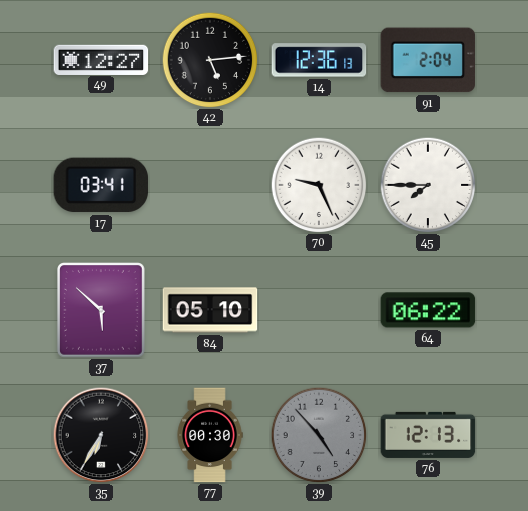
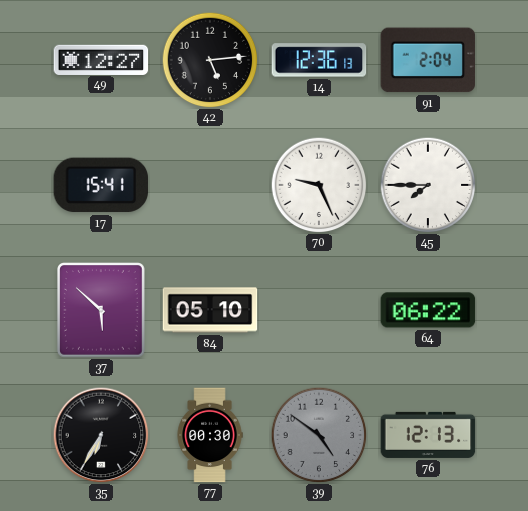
17: 03:41 -> 15:41
39: 4:53 -> 4:51
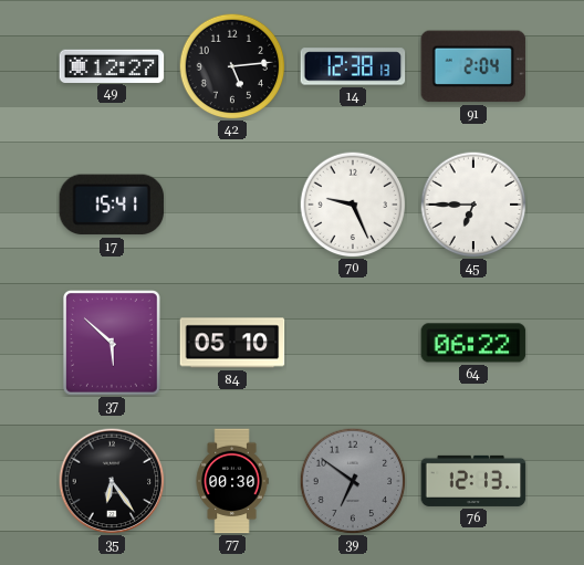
14: 12:36 -> 12:38
45: 7:45 -> 6:45
35: 6:35 -> 6:24
39: 4:51 -> 6:51
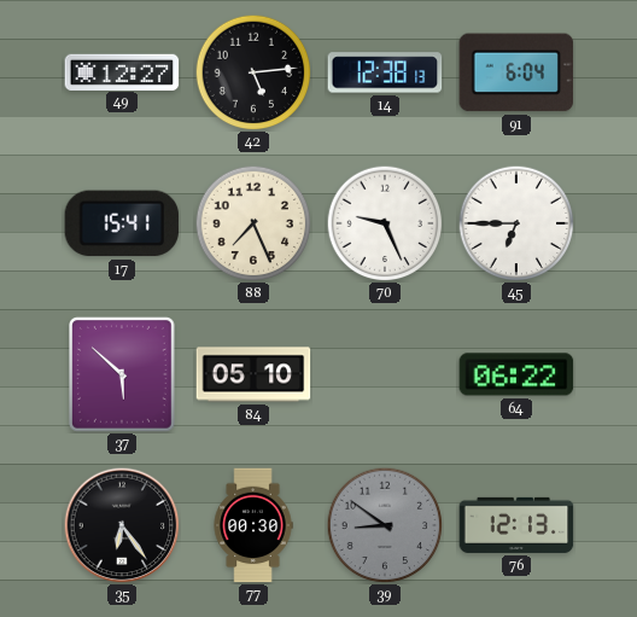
91: 2:04 -> 6:04
88: none -> 7:26
39: 6:51 -> 8:51
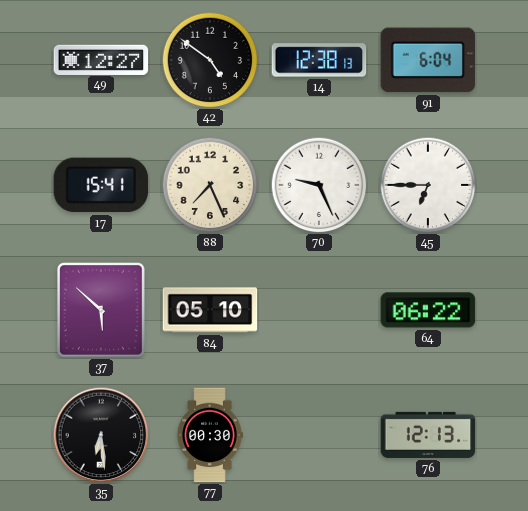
42: 5:14 -> 4:51
35: 6:24 -> 6:29
39: 8:51 -> none
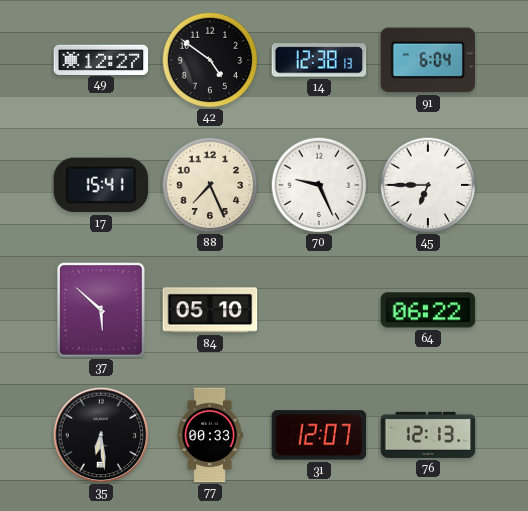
77: 00:30 -> 00:33
31: none -> 12:07
